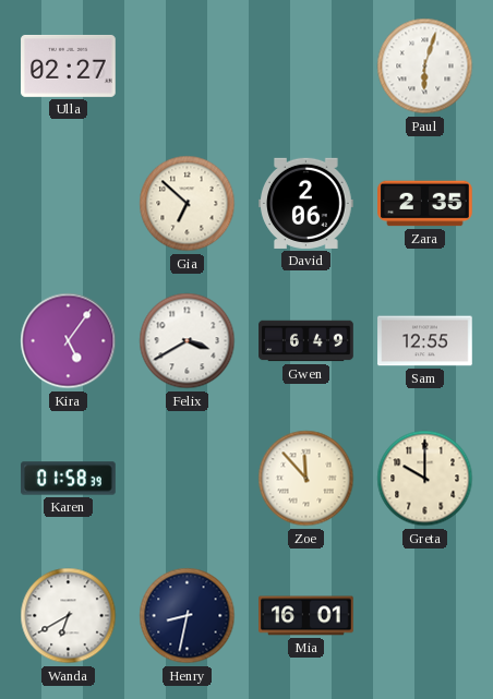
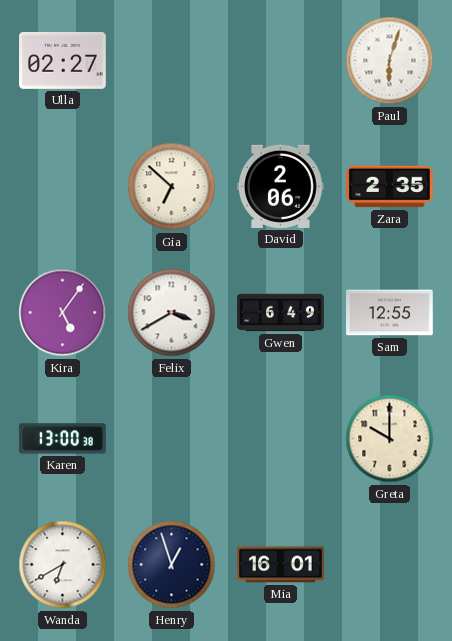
Karen: 01:58 -> 13:00
Zoe: 11:53 -> none
Henry: 8:32 -> 12:57
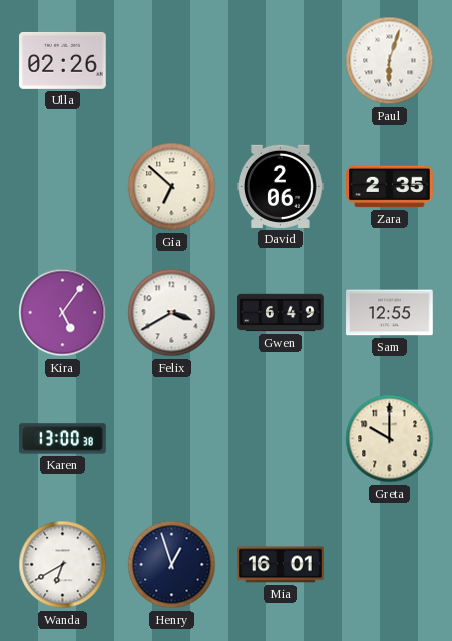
Ulla: 02:27 -> 02:26
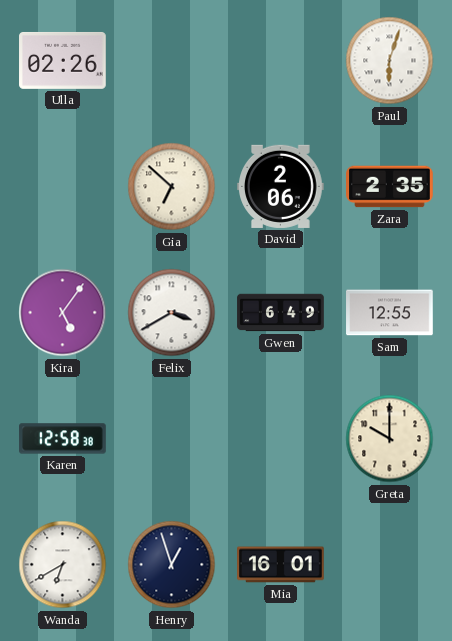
Karen: 13:00 -> 12:58
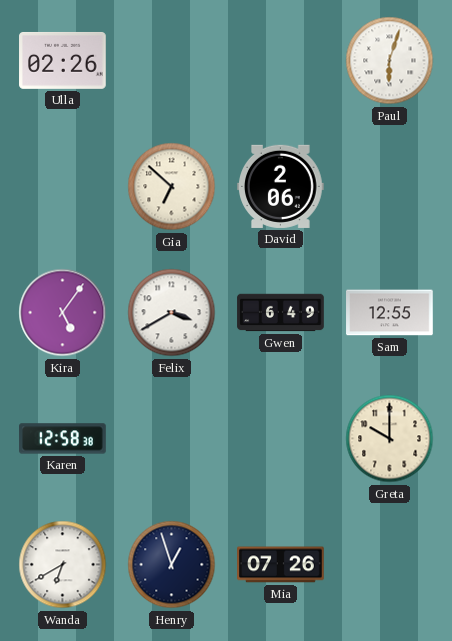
Zara: 2:35 -> none
Mia: 16:01 -> 07:26
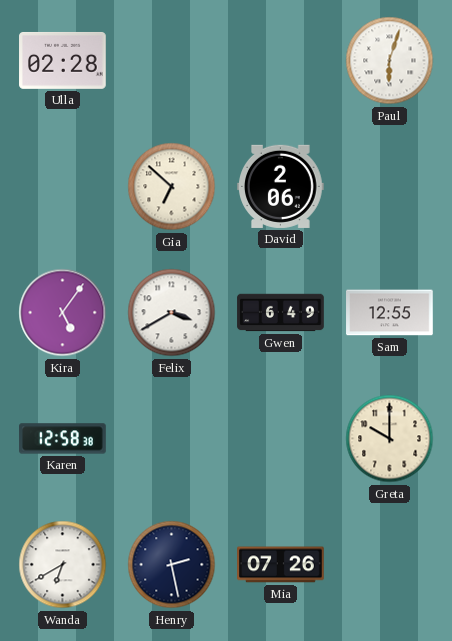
Ulla: 02:26 -> 02:28
Henry: 12:57 -> 2:28
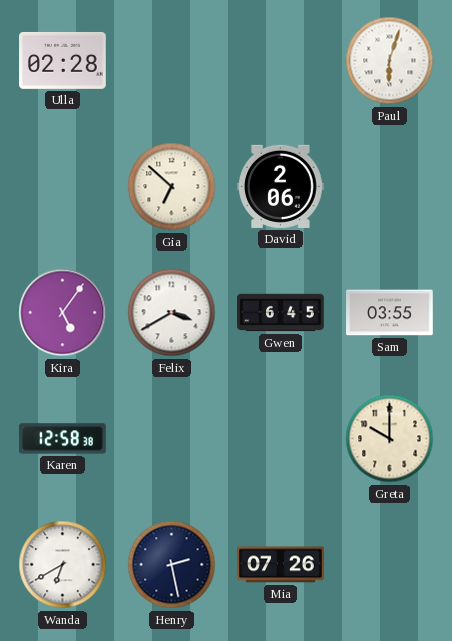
Gwen: 6:49 -> 6:45
Sam: 12:55 -> 03:55
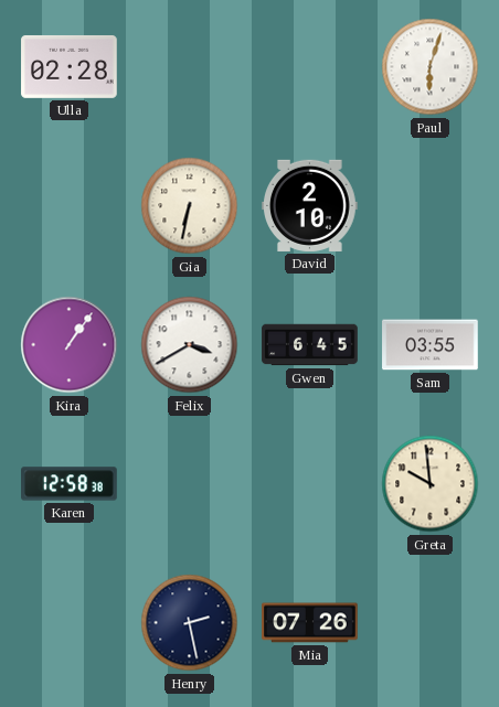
Gia: 6:52 -> 6:32
David: 2:06 -> 2:10
Kira: 5:06 -> 1:06
Greta: 10:00 -> 9:59
Wanda: 6:40 -> none
